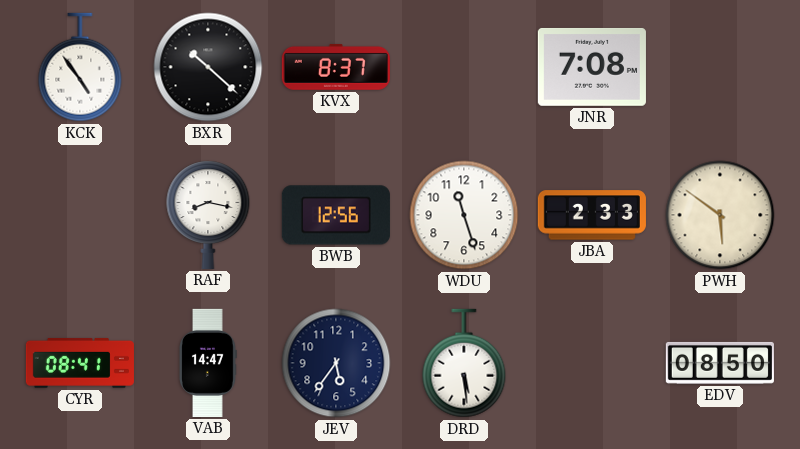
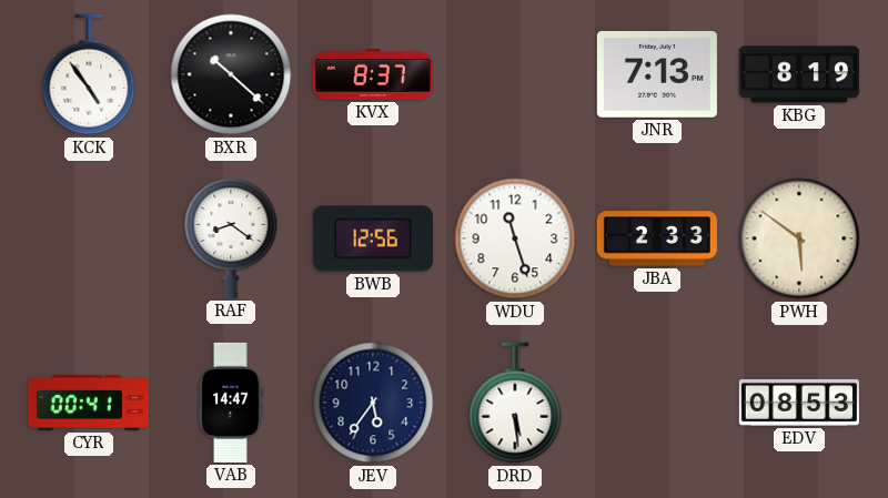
JNR: 7:08 -> 7:13
KBG: none -> 8:19
RAF: 8:17 -> 8:21
CYR: 08:41 -> 00:41
EDV: 08:50 -> 08:53
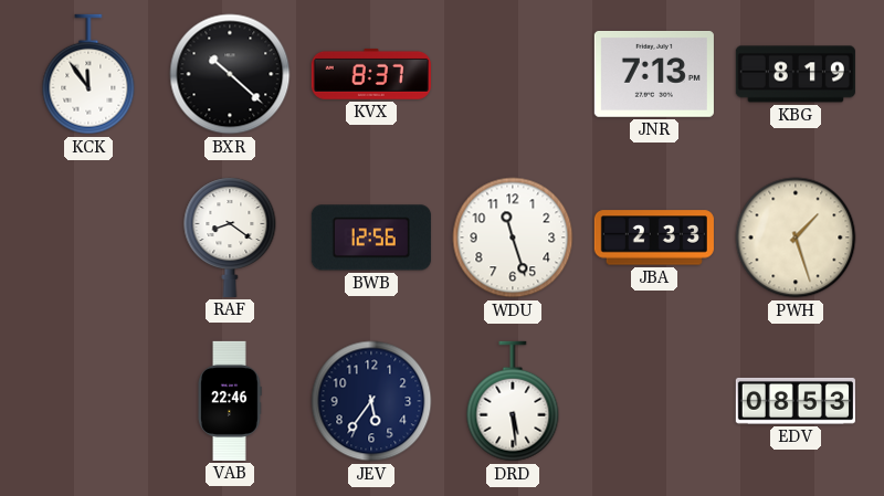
KCK: 4:54 -> 11:54
PWH: 5:51 -> 1:27
CYR: 00:41 -> none
VAB: 14:47 -> 22:46
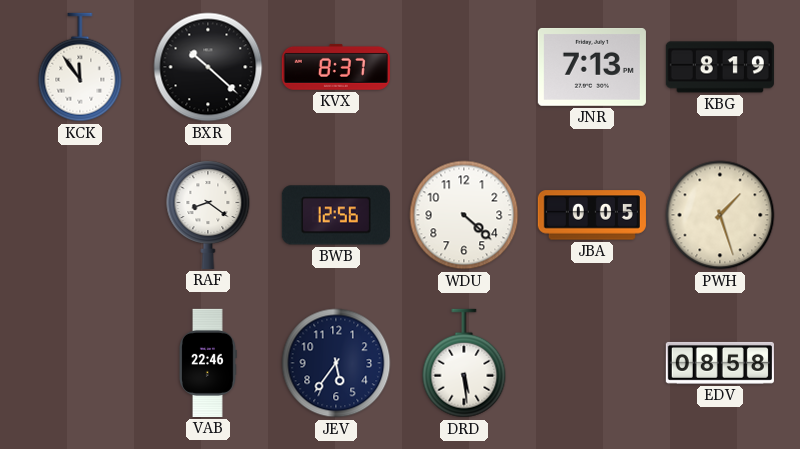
WDU: 11:27 -> 4:22
JBA: 2:33 -> 0:05
EDV: 08:53 -> 08:58
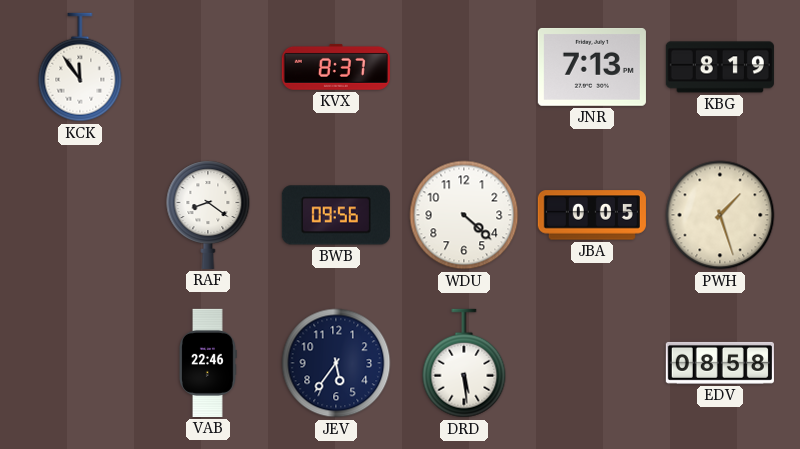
BXR: 10:22 -> none
BWB: 12:56 -> 09:56
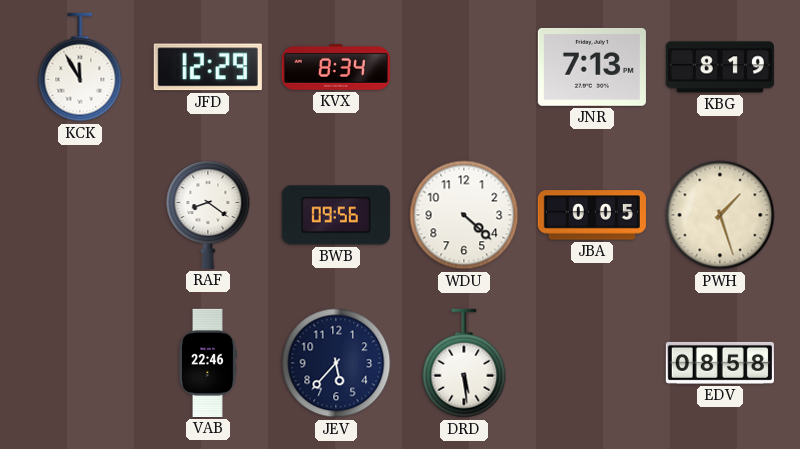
KCK: 11:54 -> 11:55
JFD: none -> 12:29
KVX: 8:37 -> 8:34
JEV: 5:36 -> 5:37
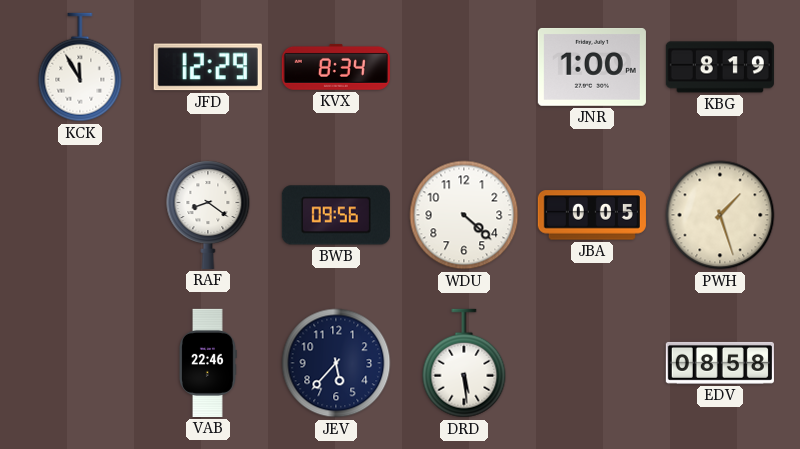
JNR: 7:13 -> 1:00
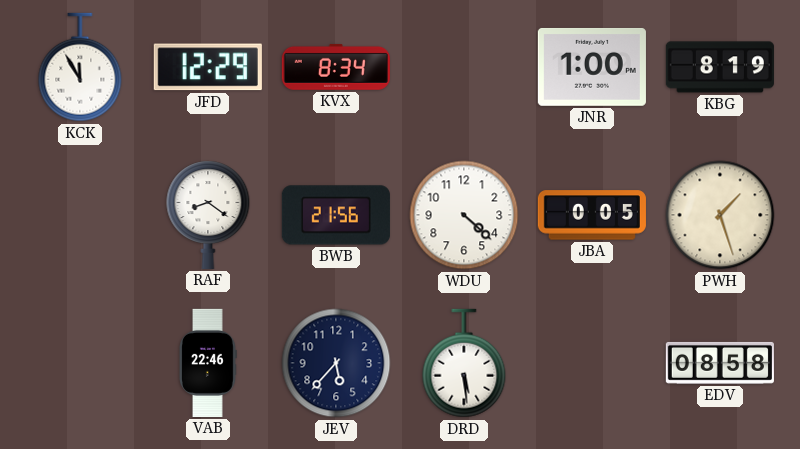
BWB: 09:56 -> 21:56
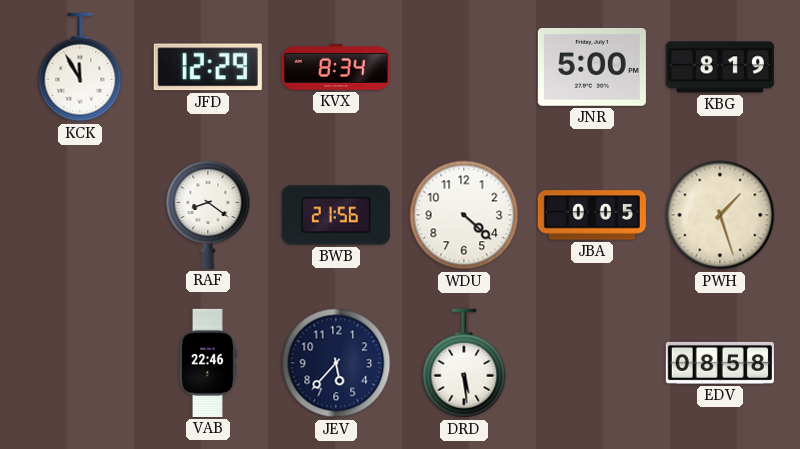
JNR: 1:00 -> 5:00
